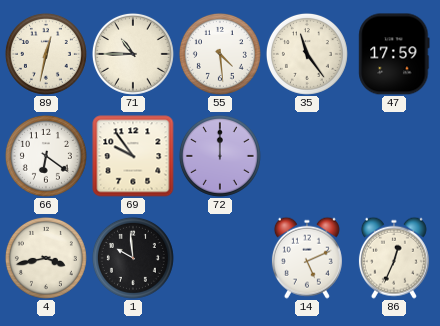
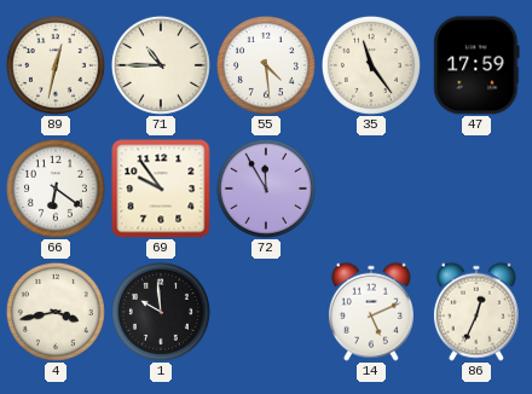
72: 12:00 -> 11:55
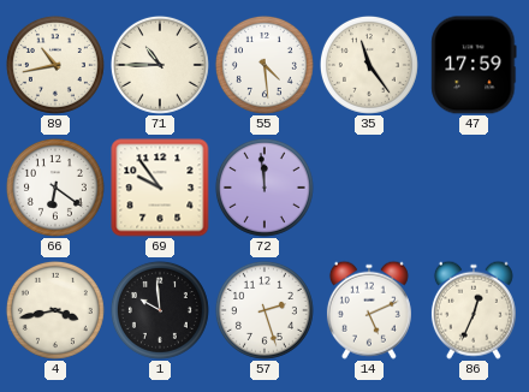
89: 12:32 -> 10:43
72: 11:55 -> 11:59
57: none -> 2:27
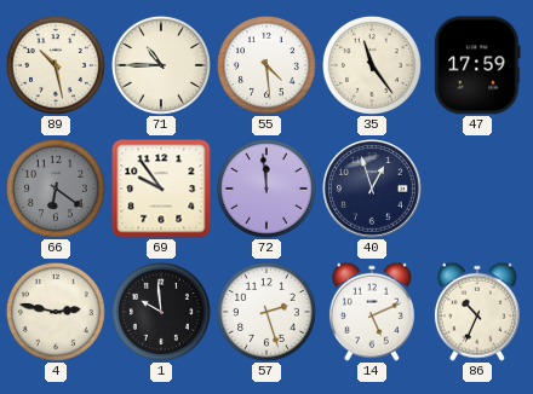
89: 10:43 -> 10:28
66 dial: white -> grey
40: none -> 12:57
4: 3:43 -> 2:47
86: 12:34 -> 10:34
